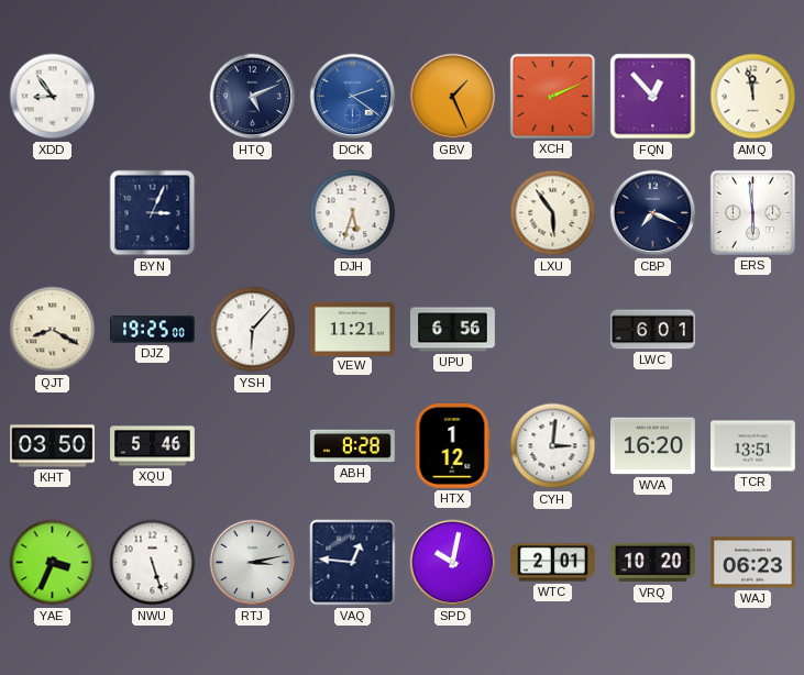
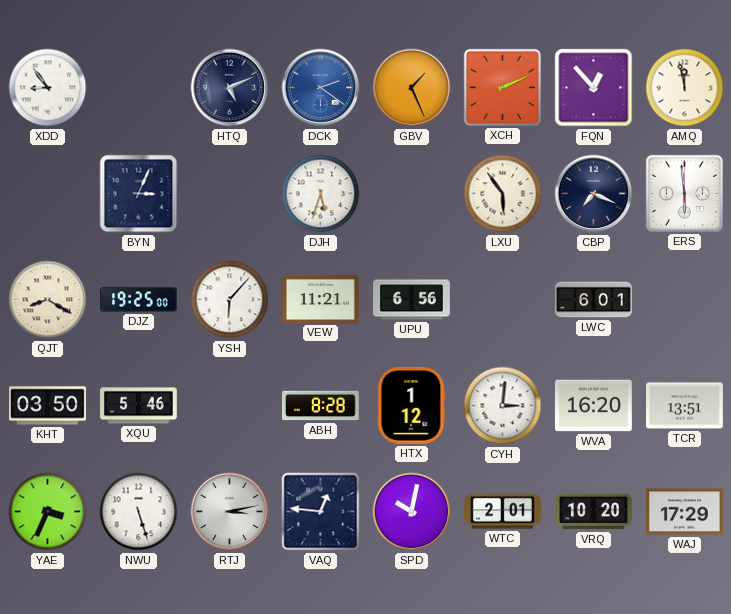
WAJ: 06:23 -> 17:29
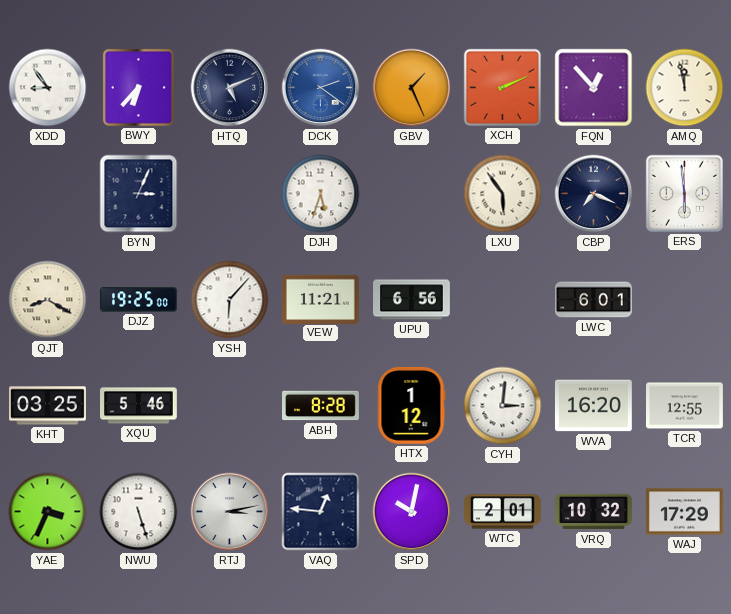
BWY: none -> 6:37
KHT: 03:50 -> 03:25
TCR: 13:51 -> 12:55
VRQ: 10:20 -> 10:32
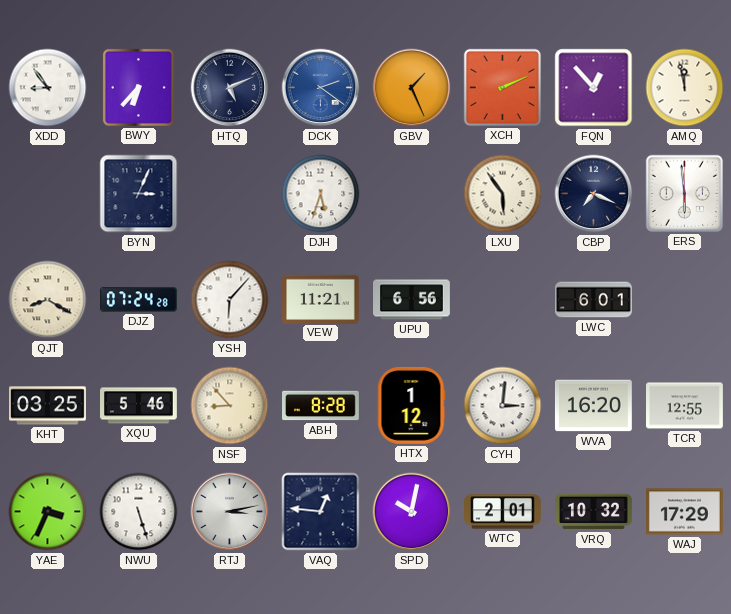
DJZ: 19:25 -> 07:24
NSF: none -> 8:53
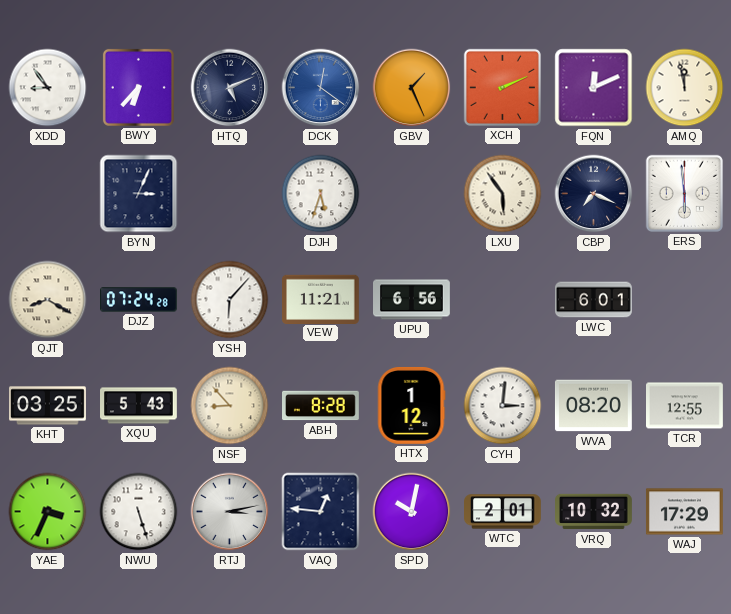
DCK: 2:21 -> 12:21
FQN: 12:53 -> 12:11
XQU: 5:46 -> 5:43
WVA: 16:20 -> 08:20
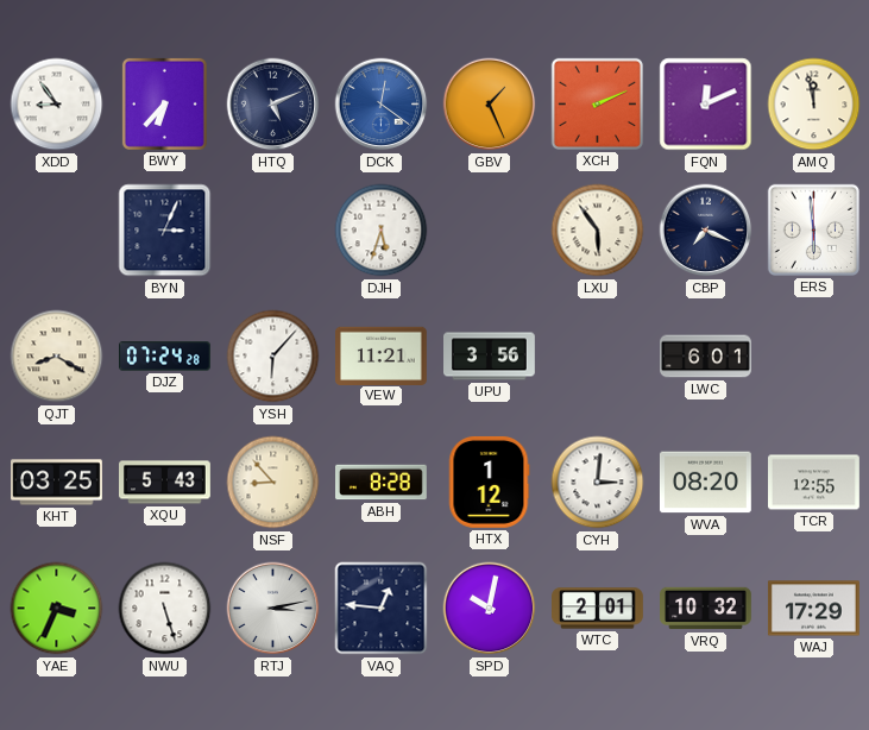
UPU: 6:56 -> 3:56
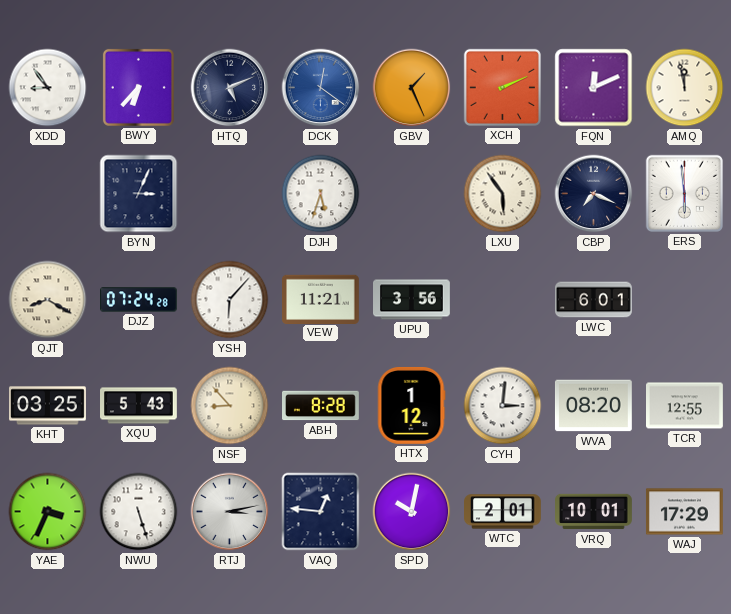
VRQ: 10:32 -> 10:01
